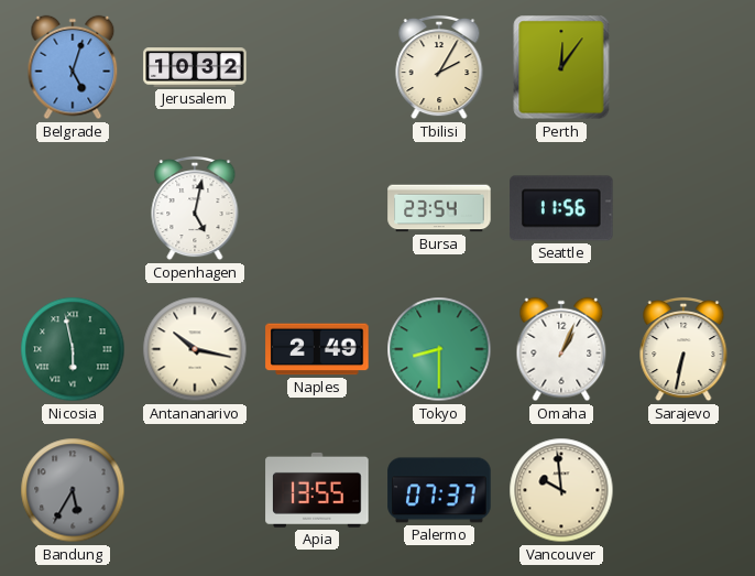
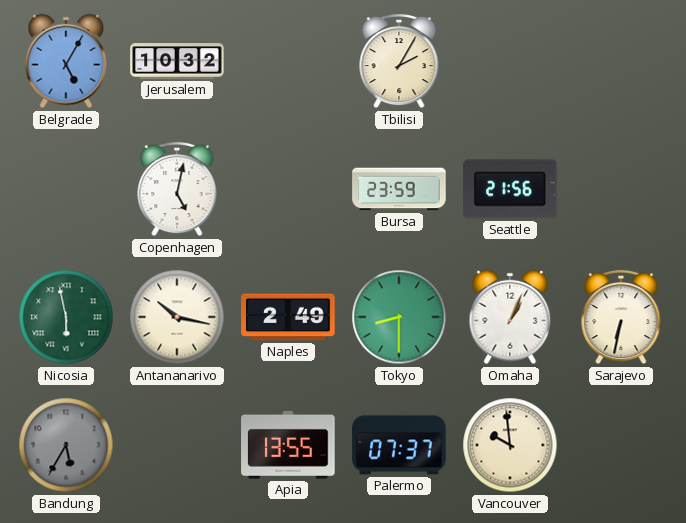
Belgrade: 5:03 -> 5:05
Perth: 12:06 -> none
Bursa: 23:54 -> 23:59
Seattle: 11:56 -> 21:56
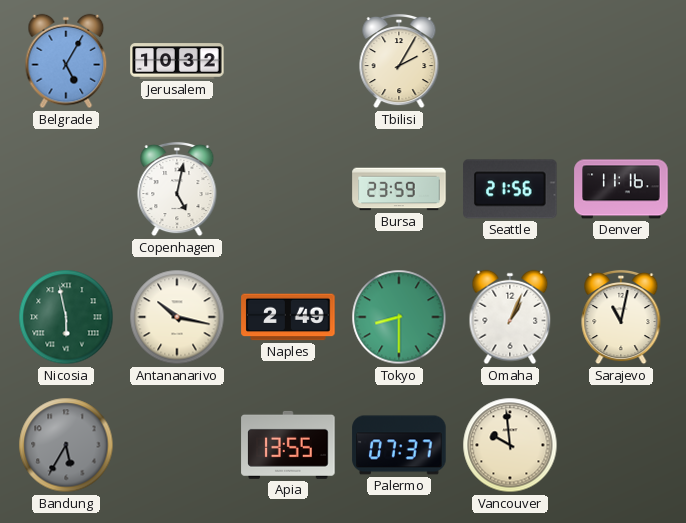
Denver: none -> 11:16
Sarajevo: 6:32 -> 11:02
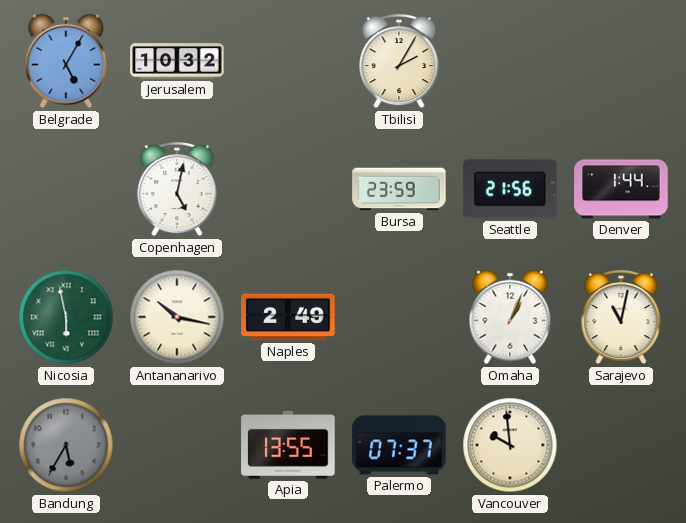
Denver: 11:16 -> 1:44
Tokyo: 8:30 -> none
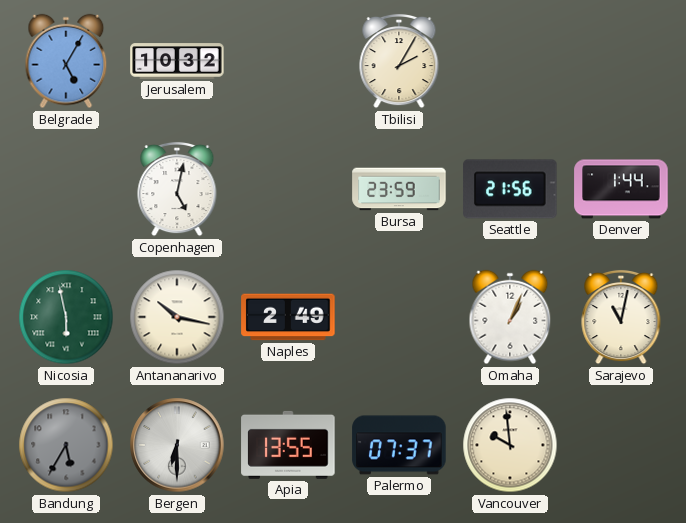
Bergen: none -> 6:30
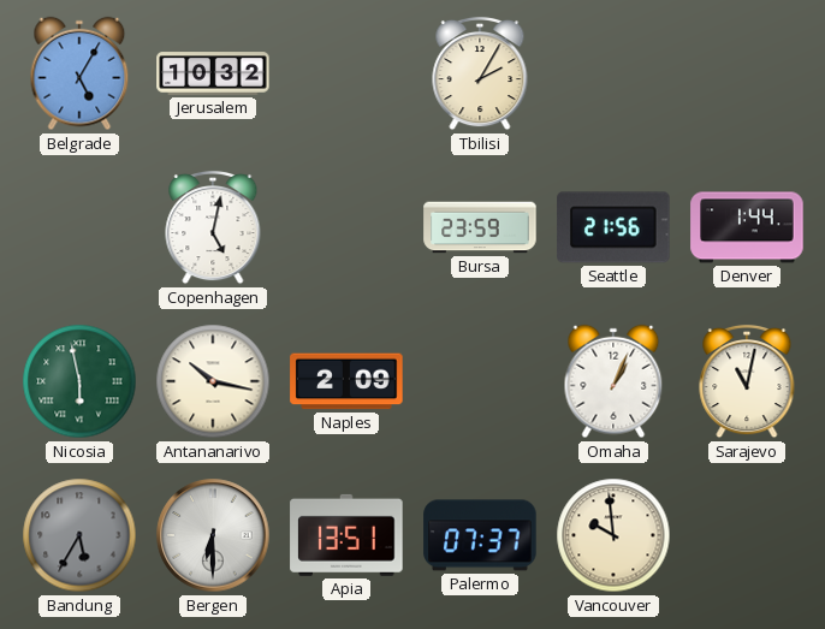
Naples: 2:49 -> 2:09
Apia: 13:55 -> 13:51
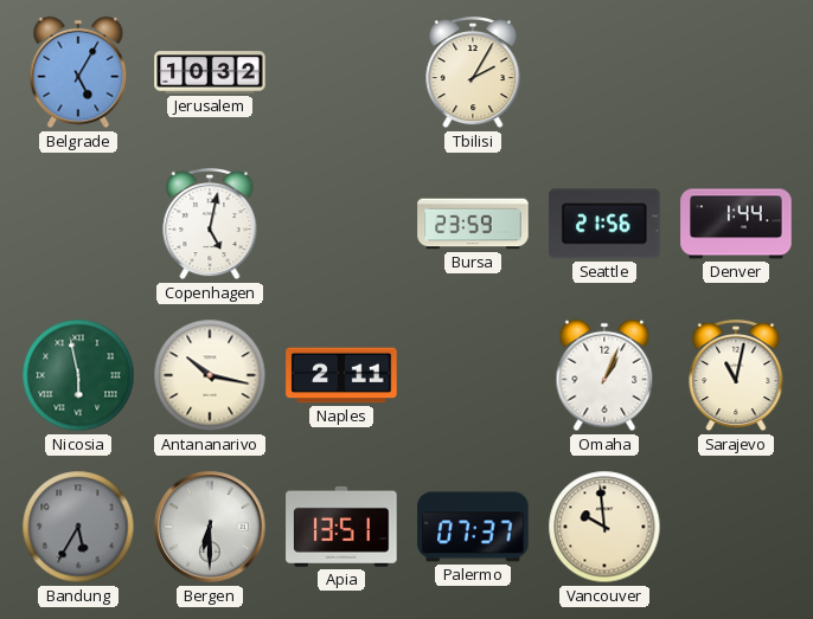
Naples: 2:09 -> 2:11
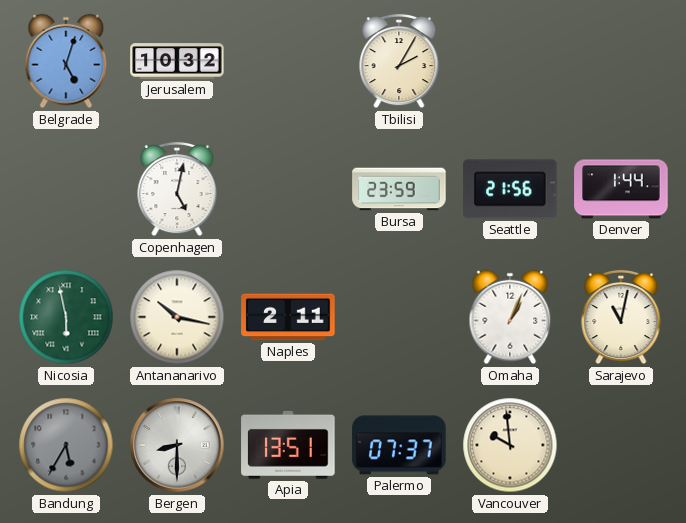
Belgrade: 5:05 -> 5:03
Bergen: 6:30 -> 8:30
